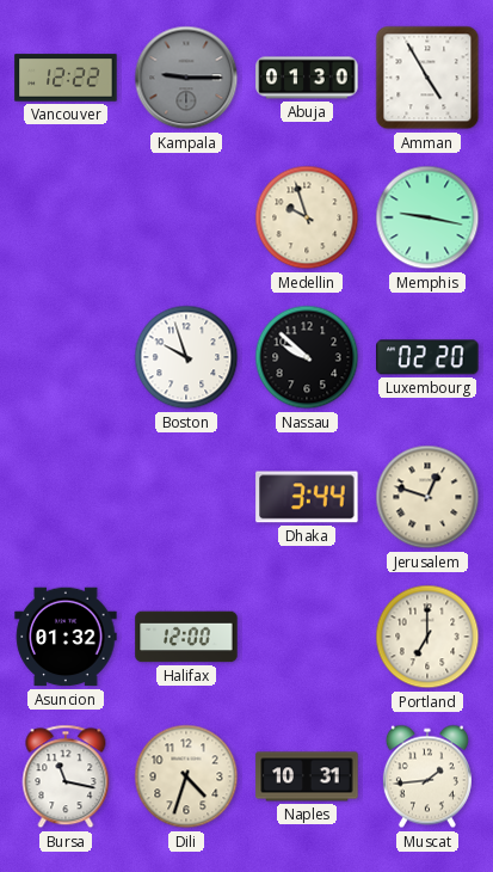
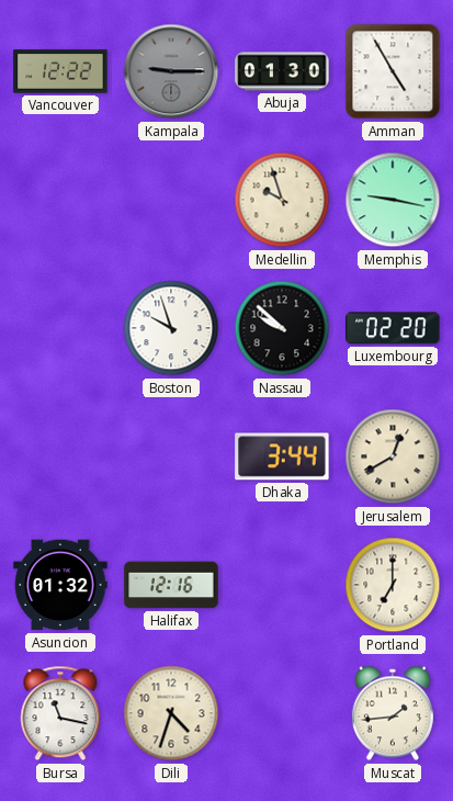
Jerusalem: 12:48 -> 12:40
Halifax: 12:00 -> 12:16
Naples: 10:31 -> none
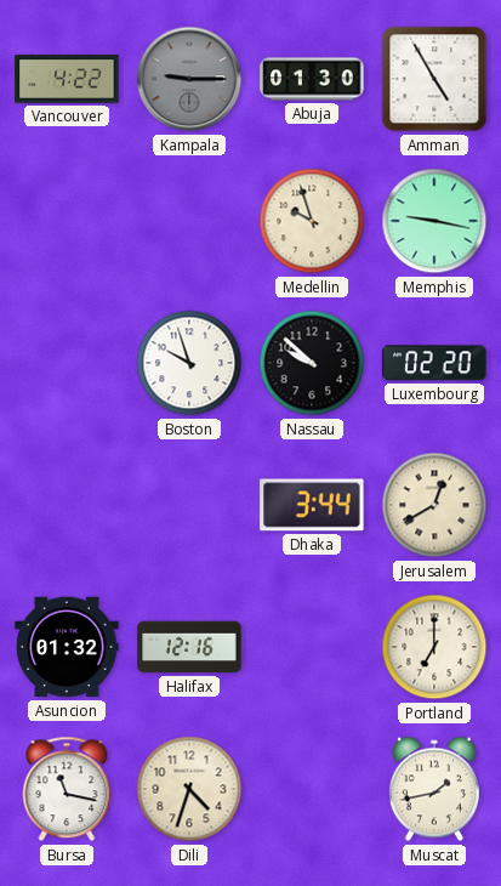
Vancouver: 12:22 -> 4:22
Muscat: 1:44 -> 1:43
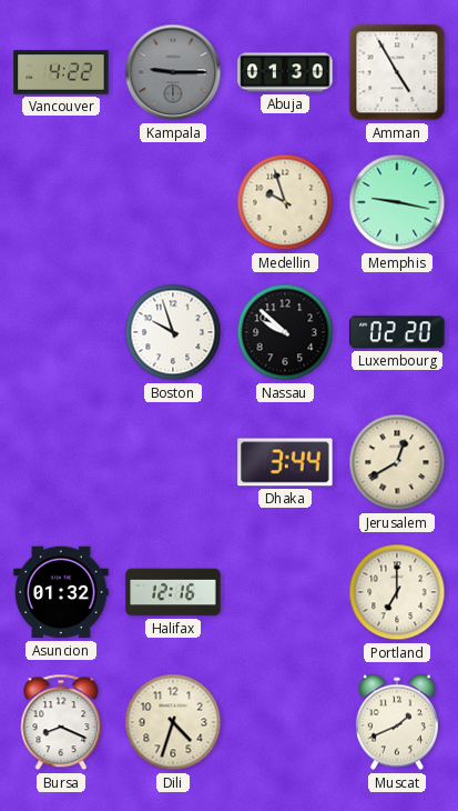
Bursa: 11:17 -> 8:19
Muscat: 1:43 -> 1:41
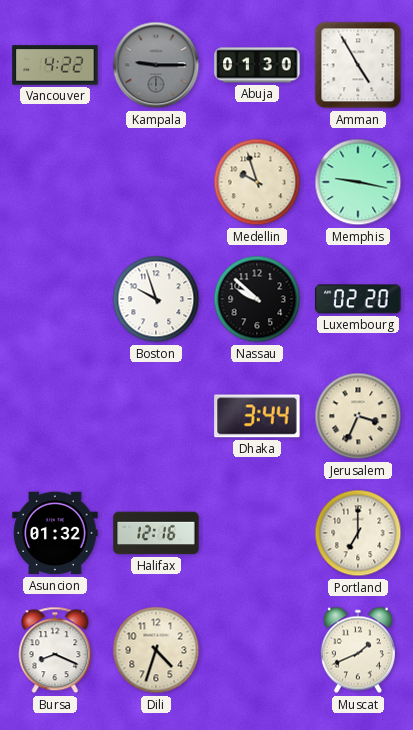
Jerusalem: 12:40 -> 3:34
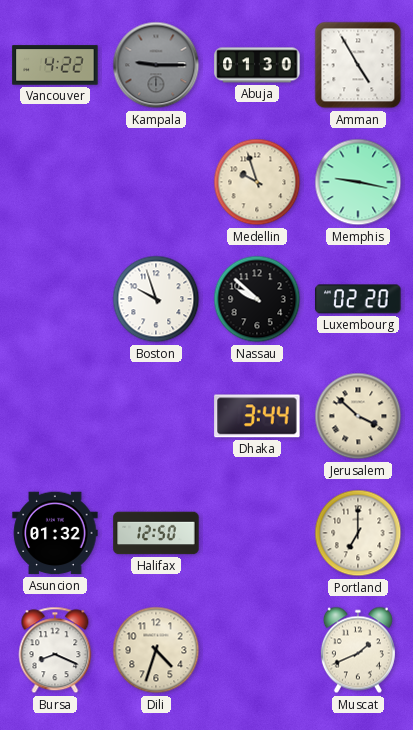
Jerusalem: 3:34 -> 3:52
Halifax: 12:16 -> 12:50
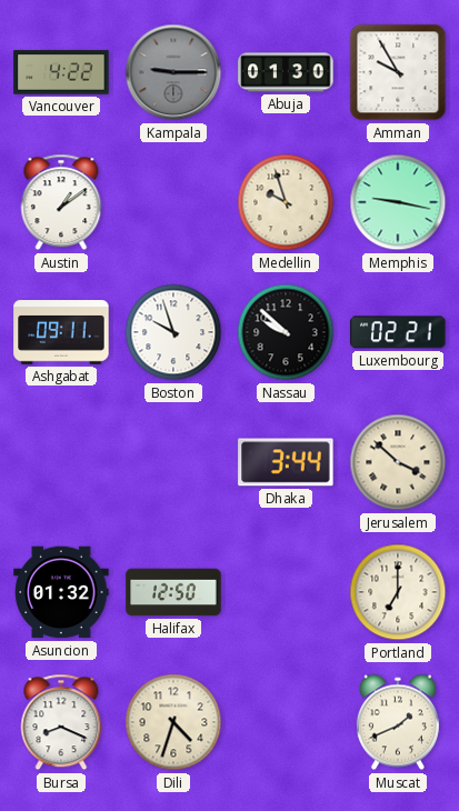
Amman: 4:55 -> 9:55
Austin: none -> 1:09
Ashgabat: none -> 09:11
Luxembourg: 02:20 -> 02:21
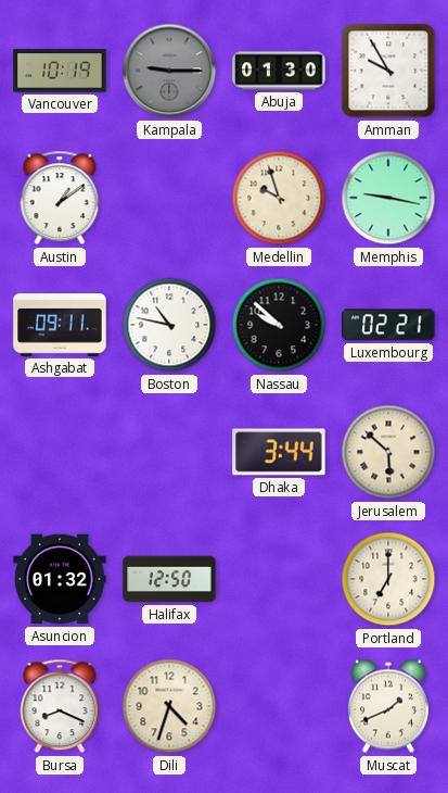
Vancouver: 4:22 -> 10:19
Boston: 9:57 -> 10:47
Jerusalem: 3:52 -> 5:52
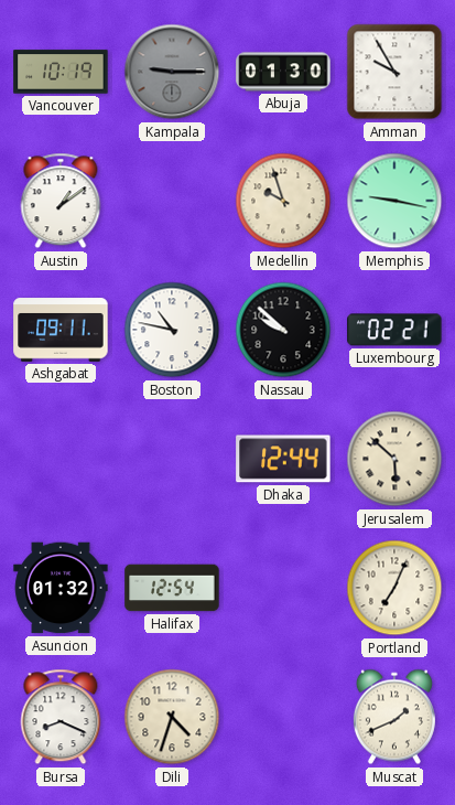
Dhaka: 3:44 -> 12:44
Halifax: 12:50 -> 12:54
Portland: 7:00 -> 7:04
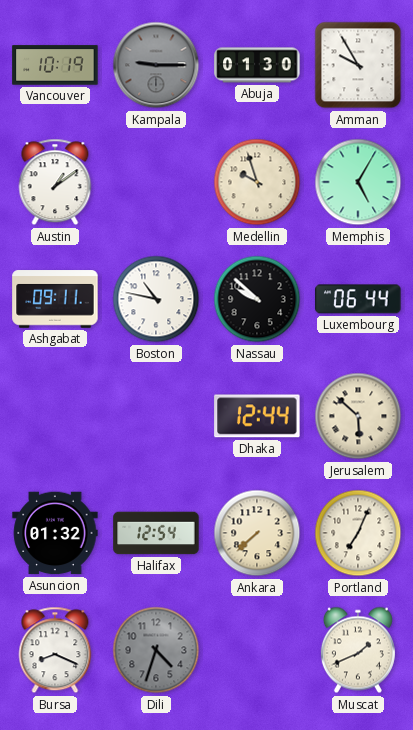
Memphis: 9:17 -> 5:05
Luxembourg: 02:21 -> 06:44
Ankara: none -> 7:38
Dili dial: cream -> grey
